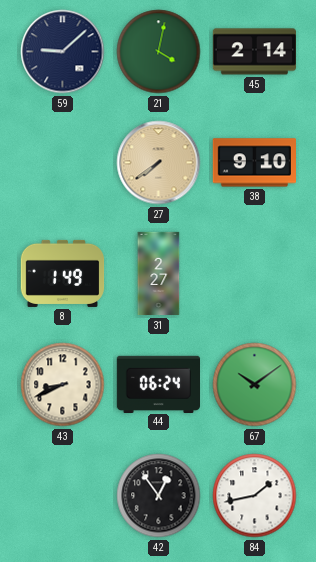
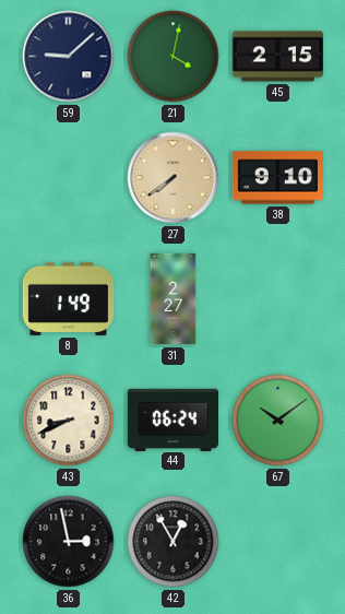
45: 2:14 -> 2:15
36: none -> 2:58
42: 12:54 -> 12:55
84: 1:43 -> none
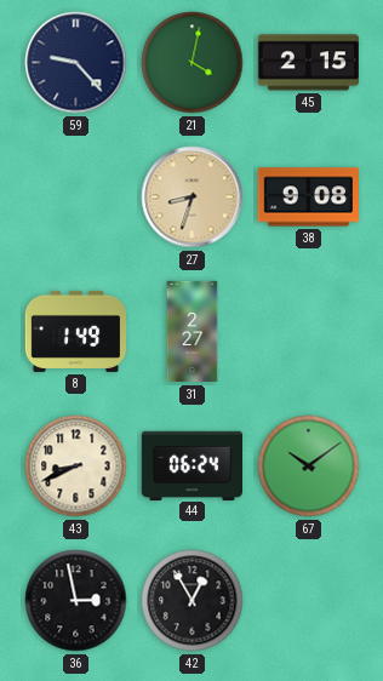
59: 9:08 -> 9:23
27: 7:39 -> 8:33
38: 9:10 -> 9:08
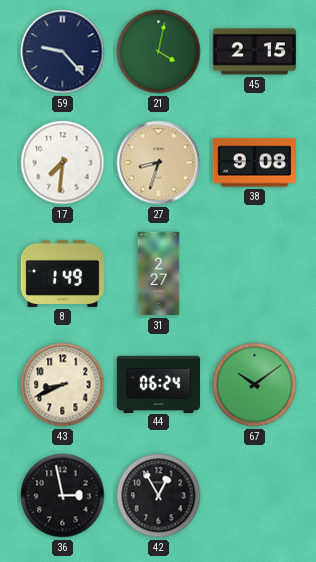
17: none -> 7:31
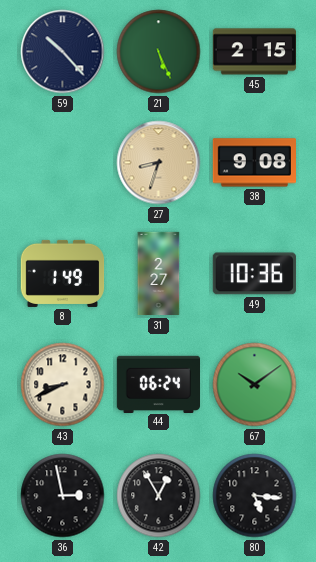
59: 9:23 -> 10:23
21: 4:02 -> 5:26
17: 7:31 -> none
49: none -> 10:36
80: none -> 5:16
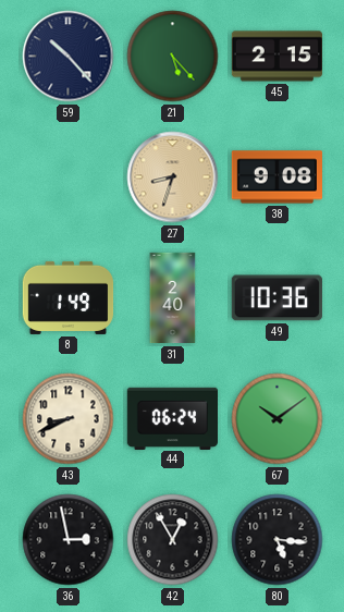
21: 5:26 -> 5:23
31: 2:27 -> 2:40
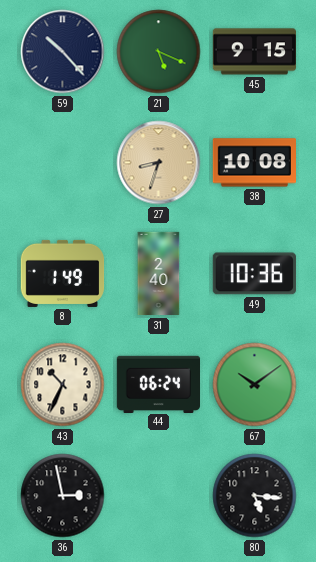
21: 5:23 -> 5:19
45: 2:15 -> 9:15
38: 9:08 -> 10:08
43: 8:41 -> 10:34
42: 12:55 -> none
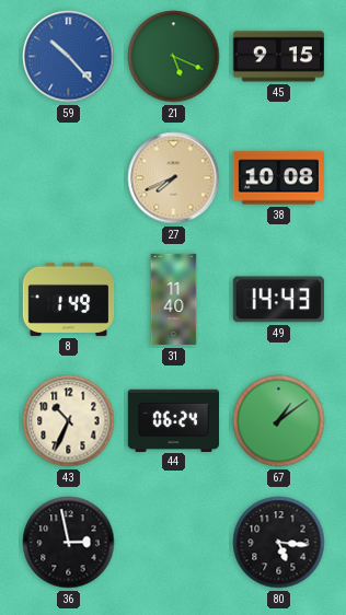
59 dial: navy -> blue
27: 8:33 -> 7:41
31: 2:40 -> 11:40
49: 10:36 -> 14:43
67: 10:09 -> 1:09
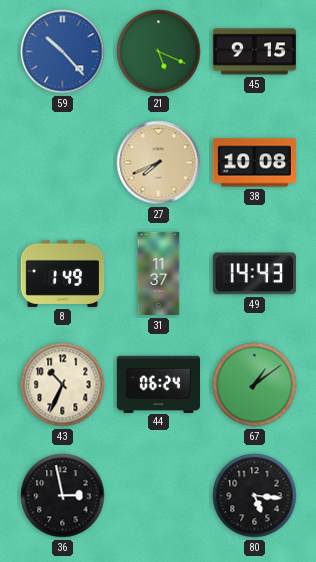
31: 11:40 -> 11:37
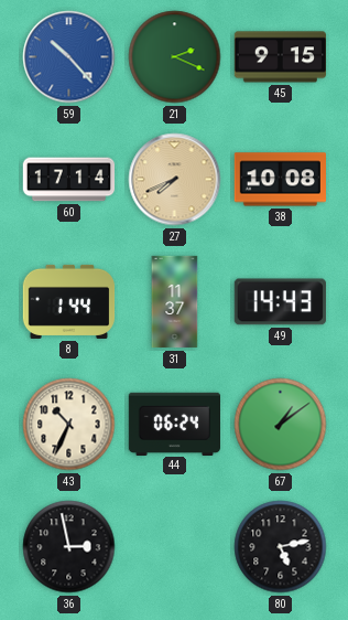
21: 5:19 -> 2:19
60: none -> 17:14
8: 1:49 -> 1:44
80: 5:16 -> 5:13
